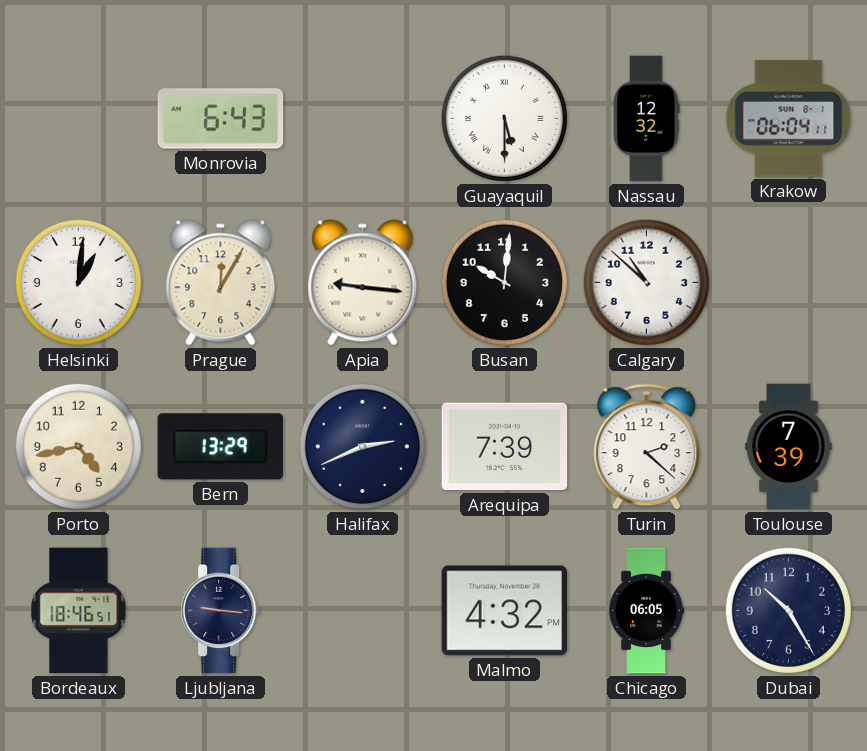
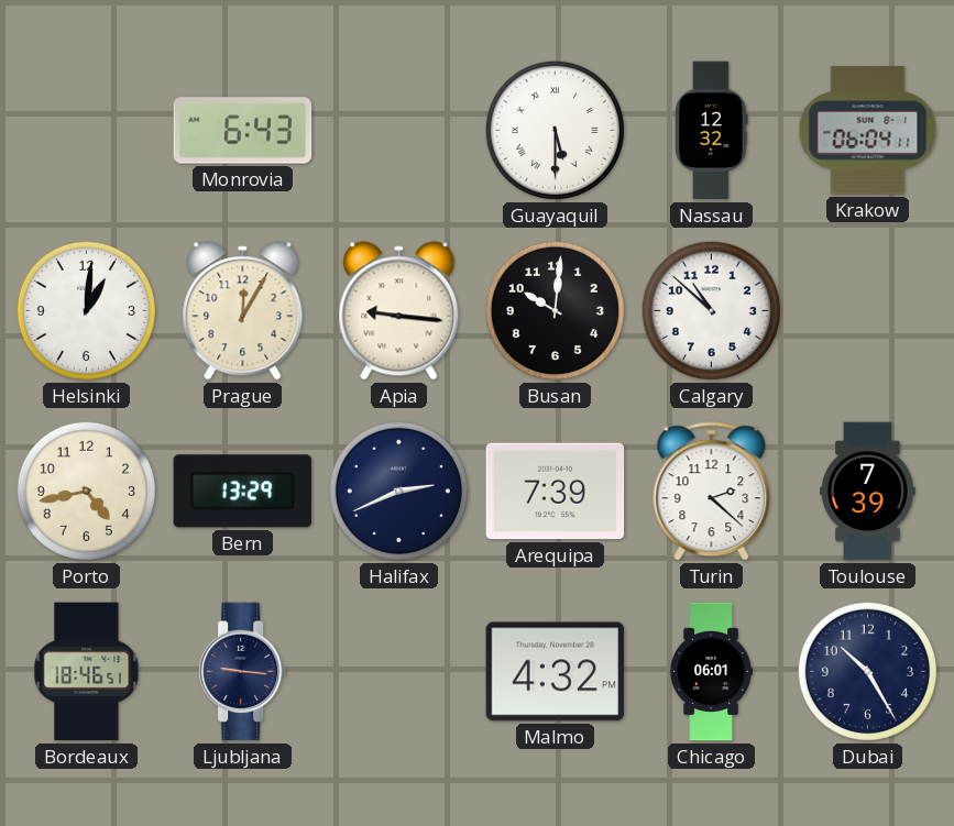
Chicago: 06:05 -> 06:01
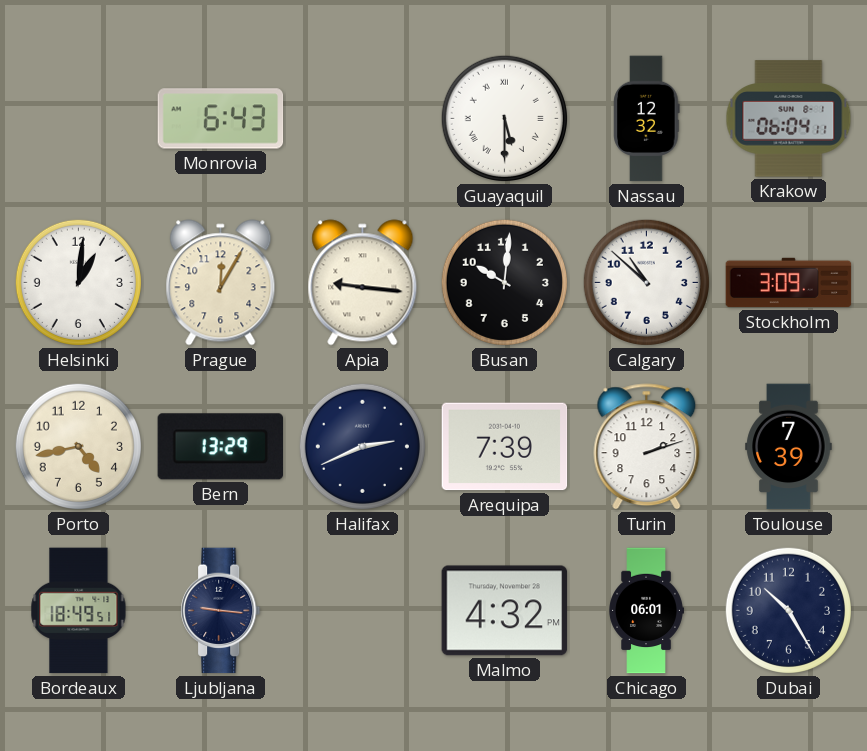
Stockholm: none -> 3:09
Turin: 2:22 -> 2:12
Bordeaux: 18:46 -> 18:49
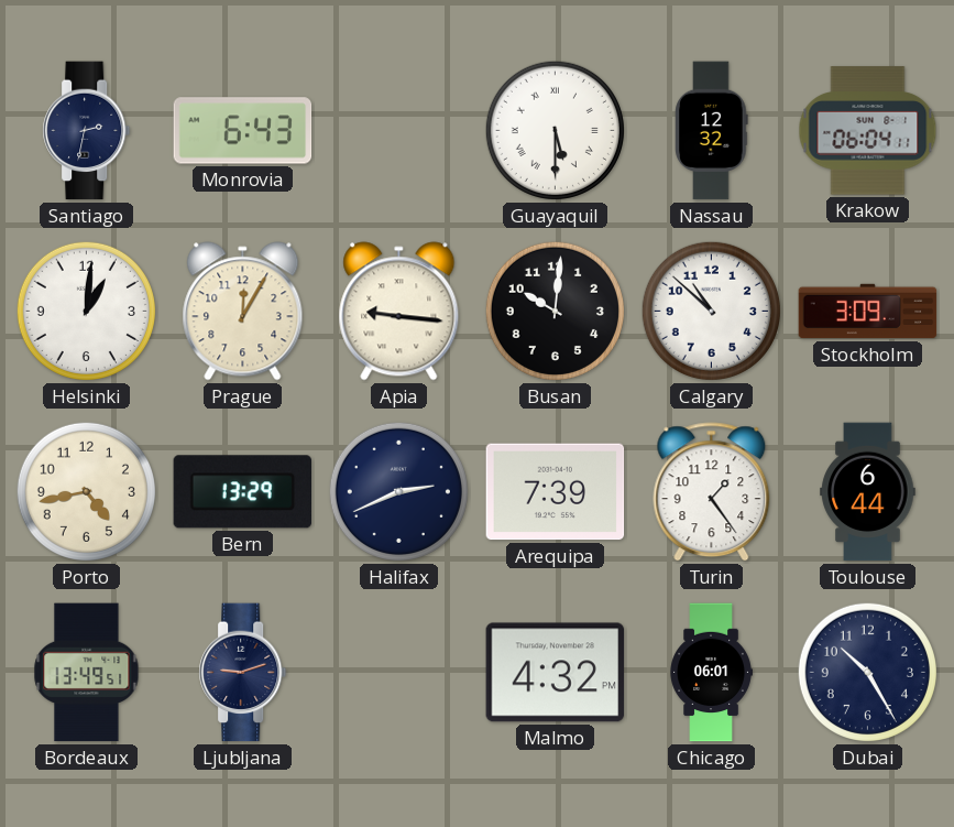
Santiago: none -> 2:32
Turin: 2:12 -> 1:24
Toulouse: 7:39 -> 6:44
Bordeaux: 18:49 -> 13:49
Ljubljana: 9:16 -> 9:12
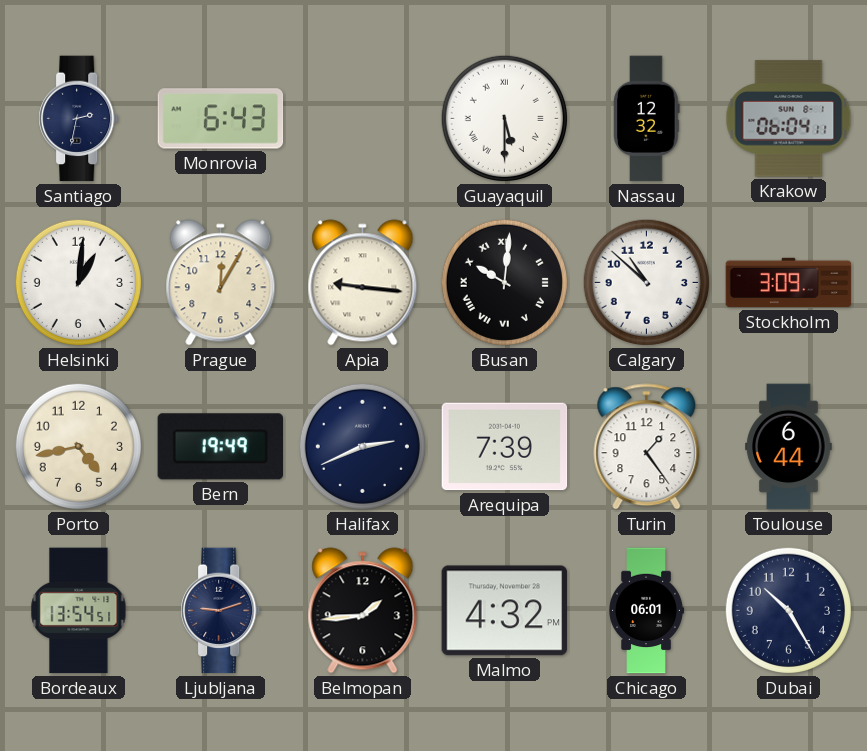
Busan numerals: Arabic -> Roman
Bern: 13:29 -> 19:49
Bordeaux: 13:49 -> 13:54
Belmopan: none -> 1:44
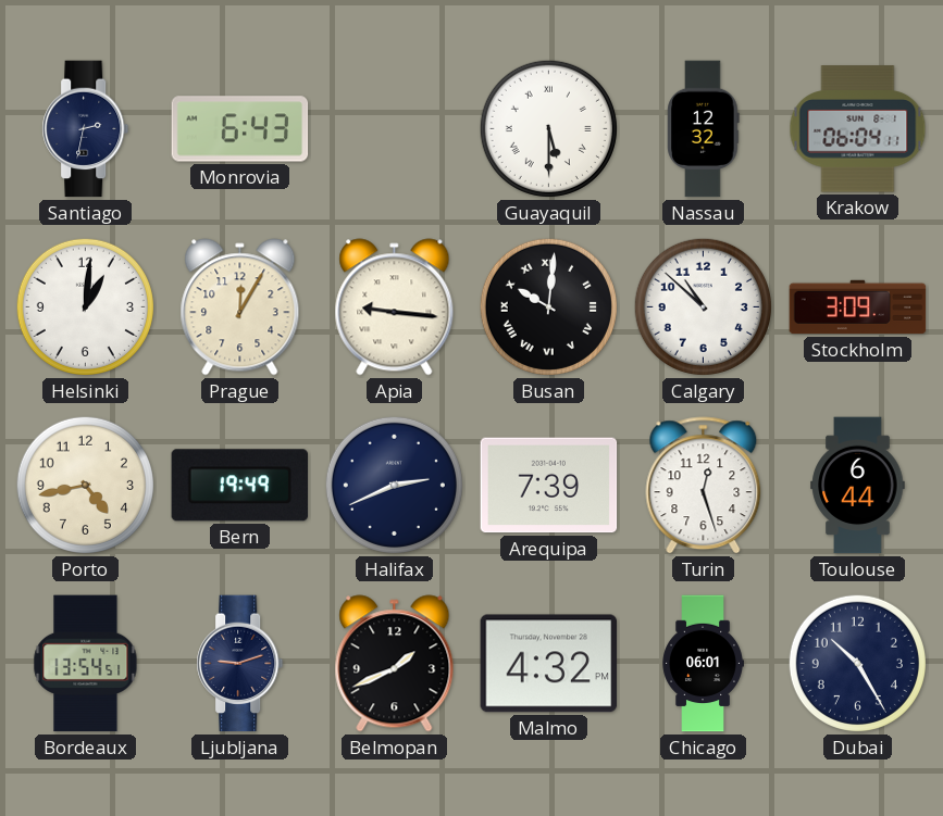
Turin: 1:24 -> 12:27
Belmopan: 1:44 -> 1:41
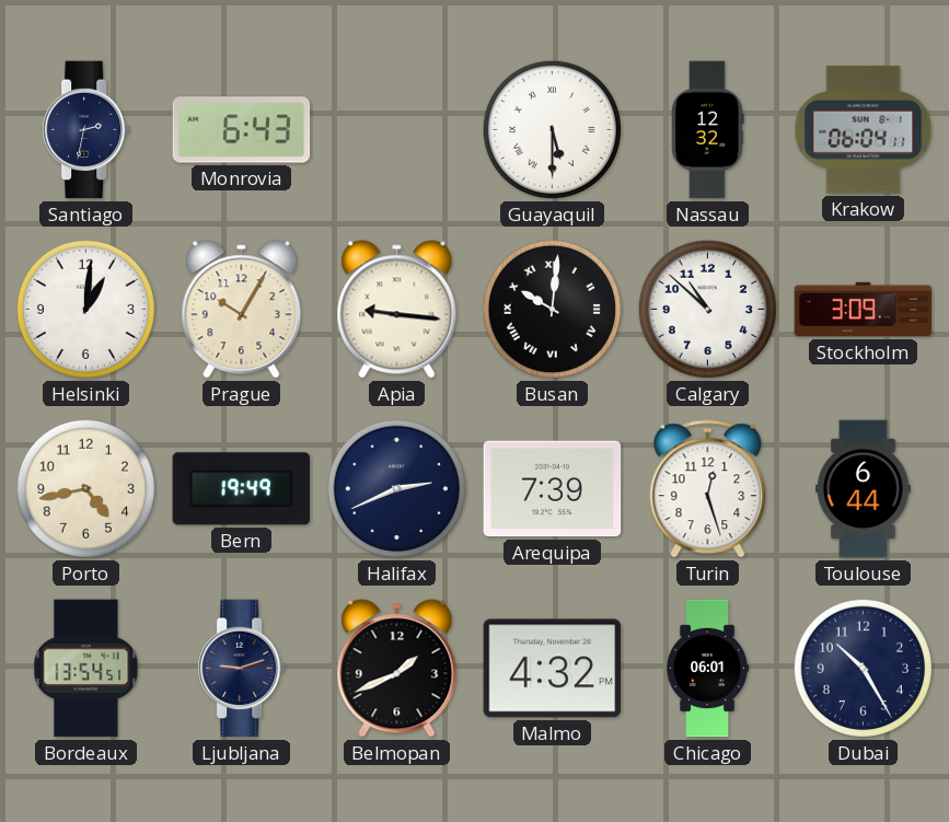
Prague: 12:05 -> 10:05
